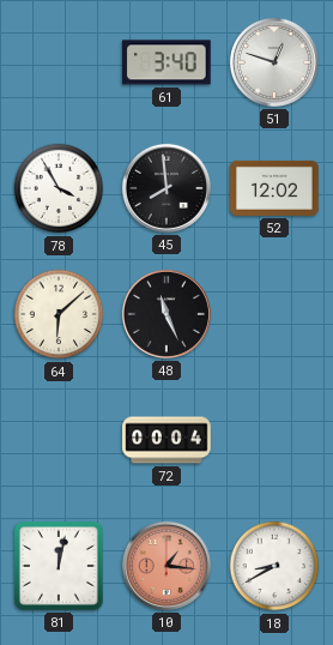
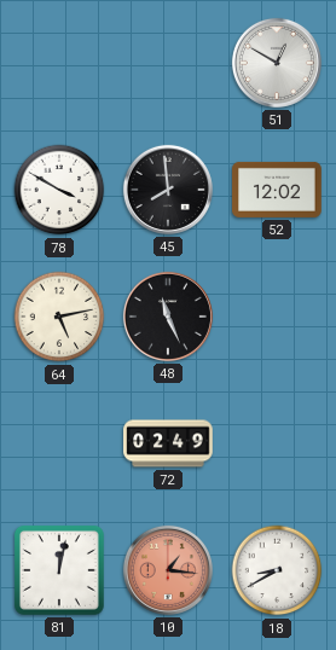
61: 3:40 -> none
51: 12:48 -> 12:50
78: 3:55 -> 3:50
64: 6:08 -> 5:13
72: 00:04 -> 02:49
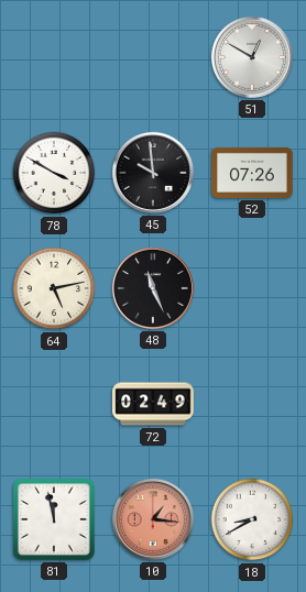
45: 7:59 -> 9:59
52: 12:02 -> 07:26
81: 12:02 -> 11:58
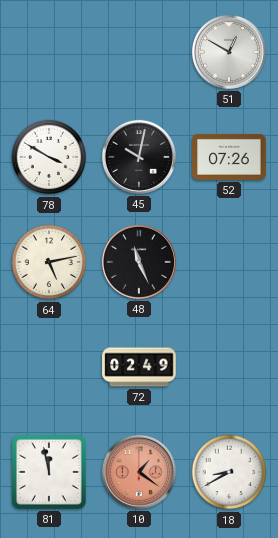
45: 9:59 -> 10:02
10: 1:16 -> 1:21
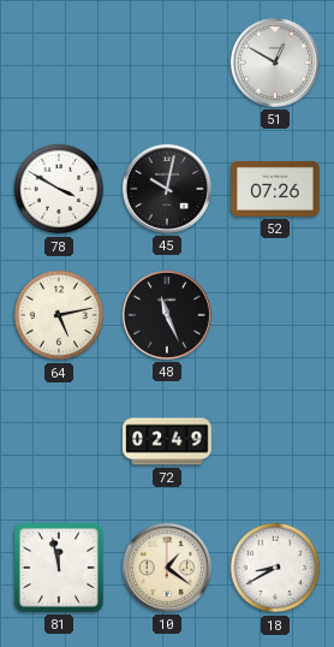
10 dial: salmon -> cream
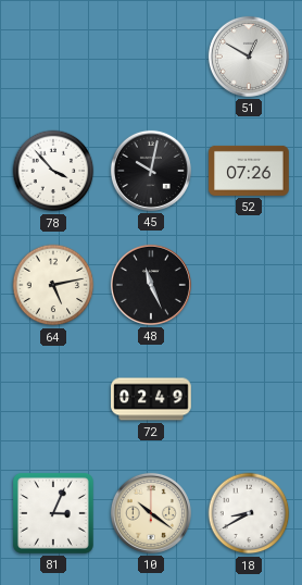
78: 3:50 -> 3:53
81: 11:58 -> 3:04
10: 1:21 -> 10:21
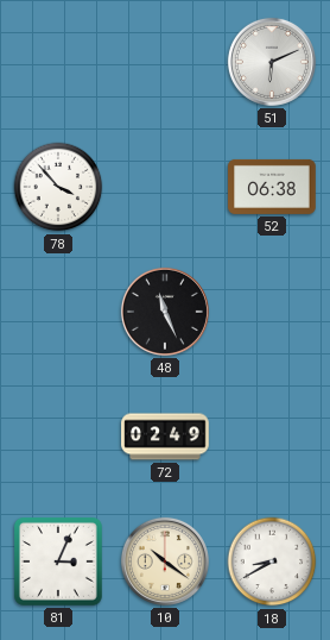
51: 12:50 -> 6:11
45: 10:02 -> none
52: 07:26 -> 06:38
64: 5:13 -> none
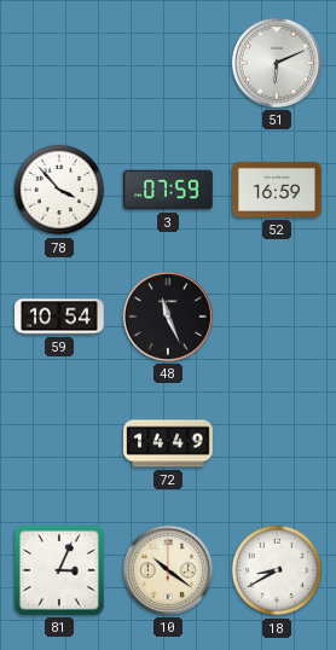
3: none -> 07:59
52: 06:38 -> 16:59
59: none -> 10:54
72: 02:49 -> 14:49
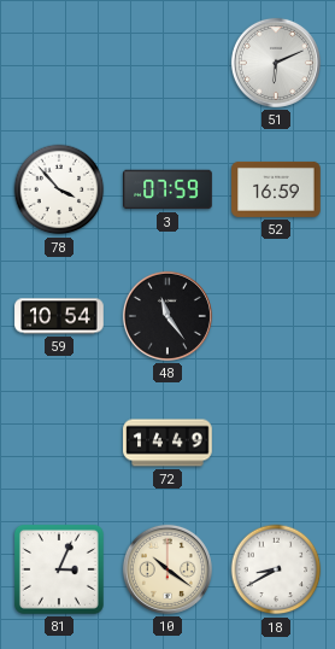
48: 11:26 -> 11:24
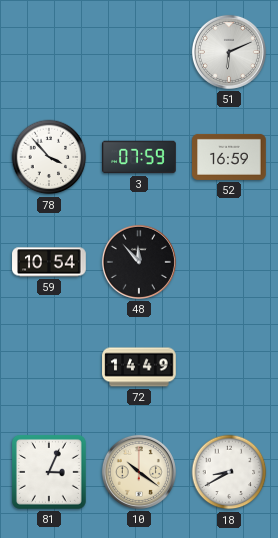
48: 11:24 -> 11:53
